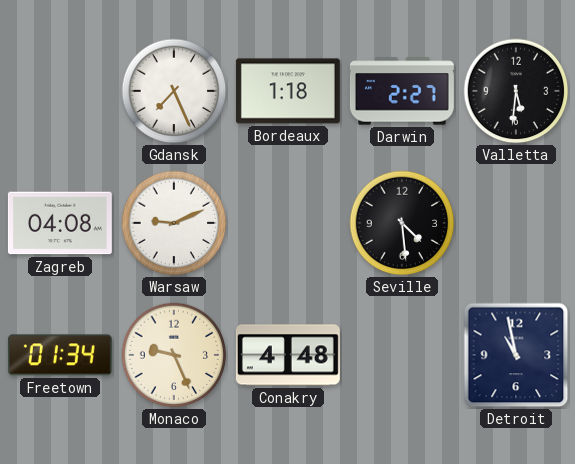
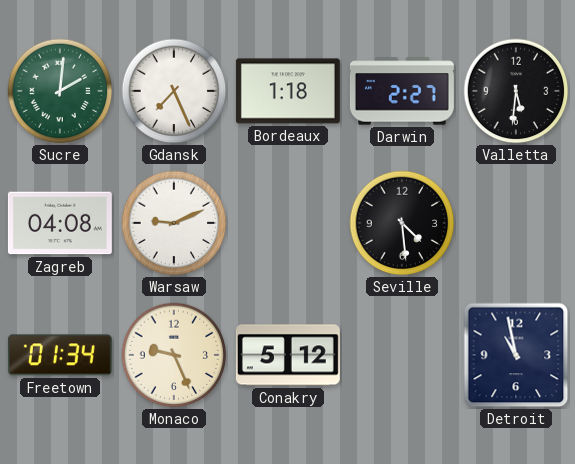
Sucre: none -> 2:01
Conakry: 4:48 -> 5:12
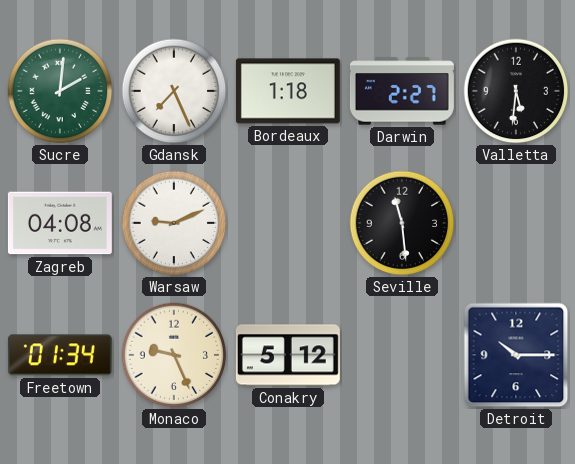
Seville: 4:29 -> 11:29
Detroit: 10:58 -> 10:15
